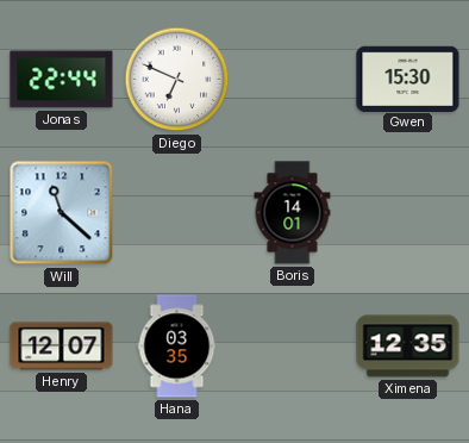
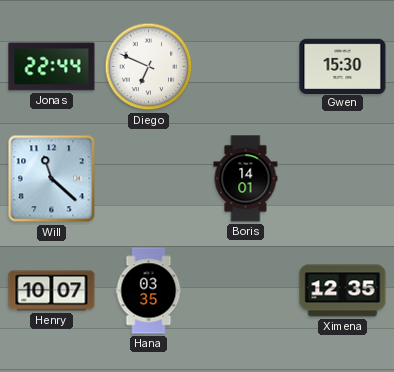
Henry: 12:07 -> 10:07
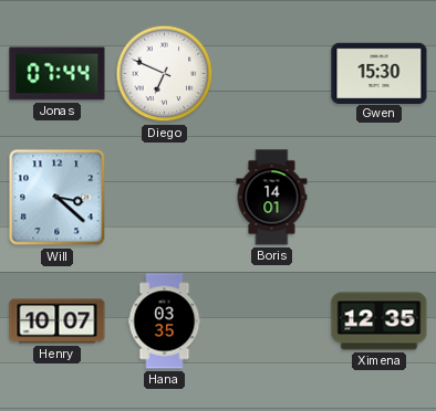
Jonas: 22:44 -> 07:44
Will: 11:22 -> 3:22
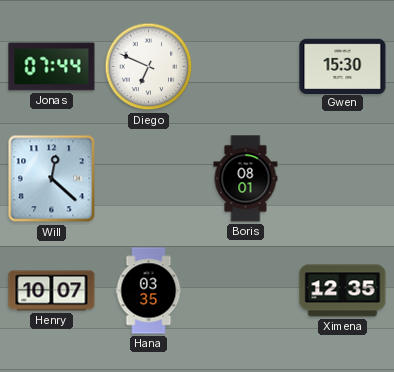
Will: 3:22 -> 12:22
Boris: 14:01 -> 08:01
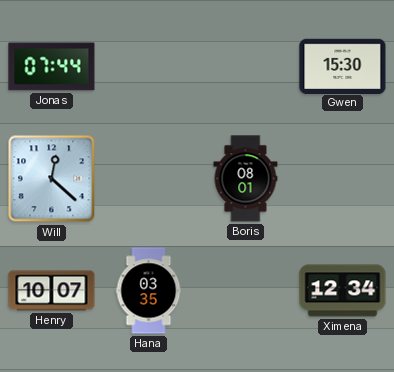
Diego: 6:49 -> none
Ximena: 12:35 -> 12:34
